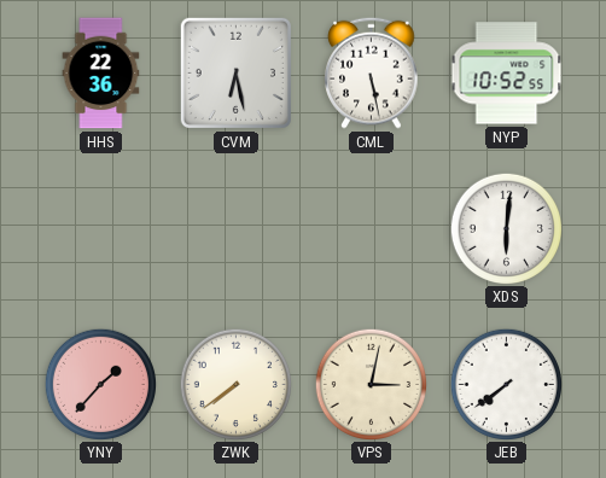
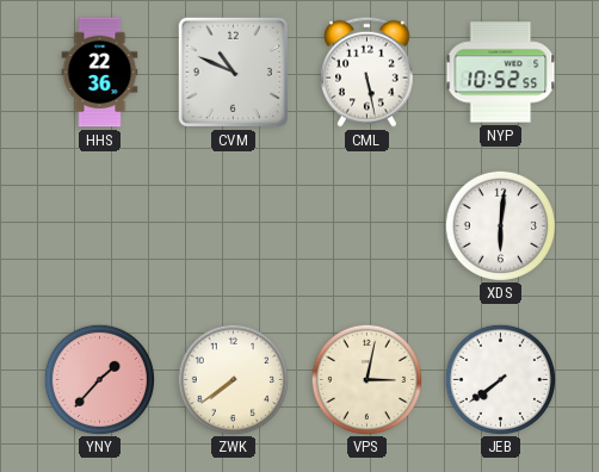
CVM: 6:28 -> 10:49
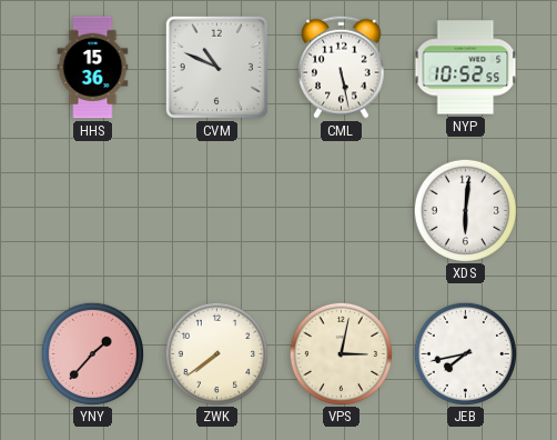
HHS: 22:36 -> 15:36
JEB: 7:39 -> 7:43
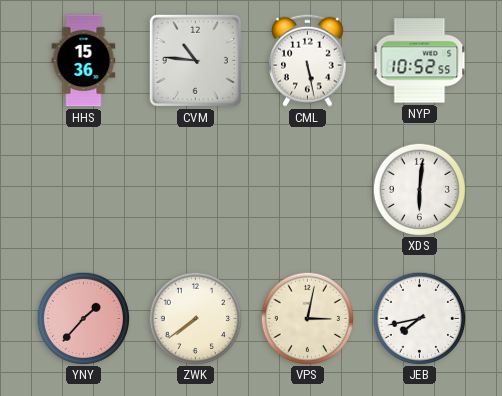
CVM: 10:49 -> 10:46
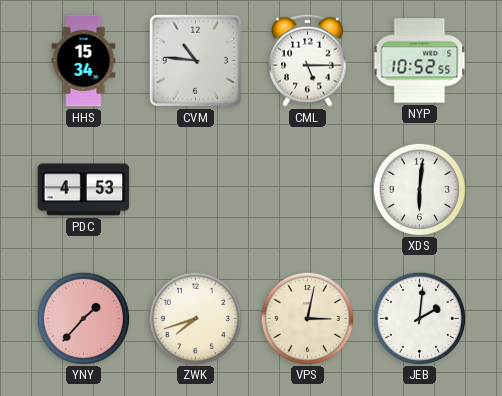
HHS: 15:36 -> 15:34
CML: 5:28 -> 5:15
PDC: none -> 4:53
ZWK: 7:39 -> 7:42
JEB: 7:43 -> 2:01
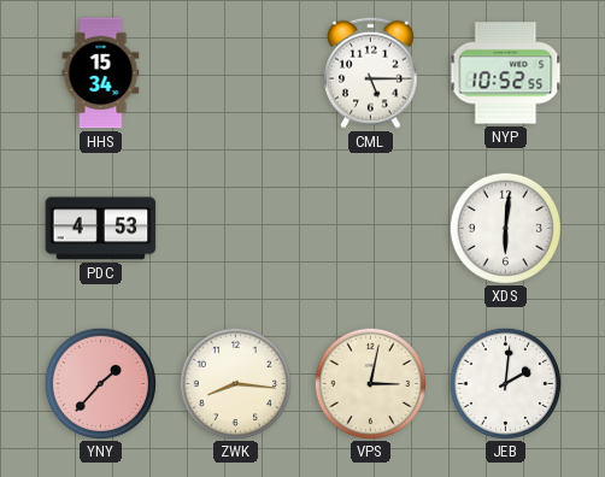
CVM: 10:46 -> none
ZWK: 7:42 -> 8:16
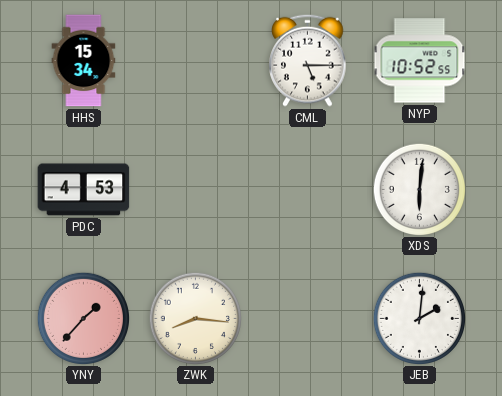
VPS: 3:02 -> none
